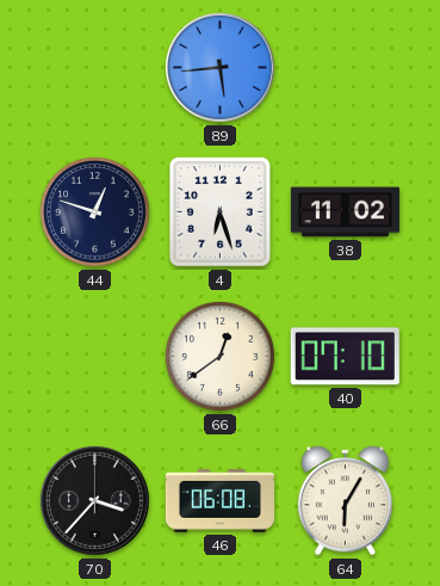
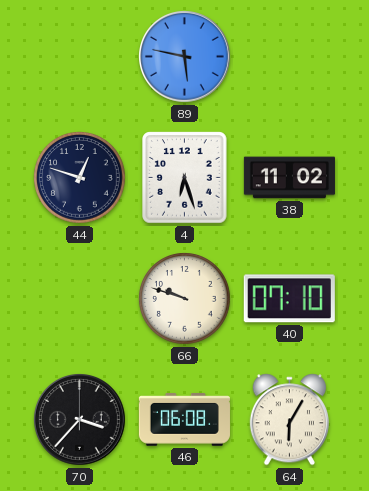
89: 5:44 -> 5:47
66: 12:39 -> 9:48
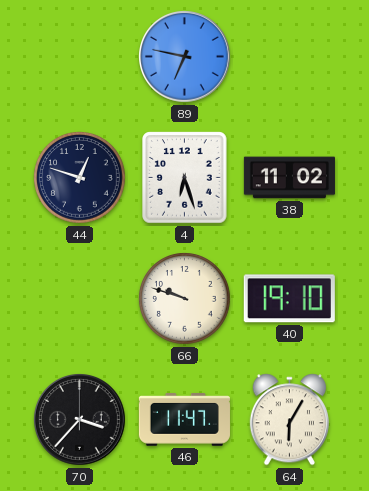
89: 5:47 -> 6:47
40: 07:10 -> 19:10
46: 06:08 -> 11:47
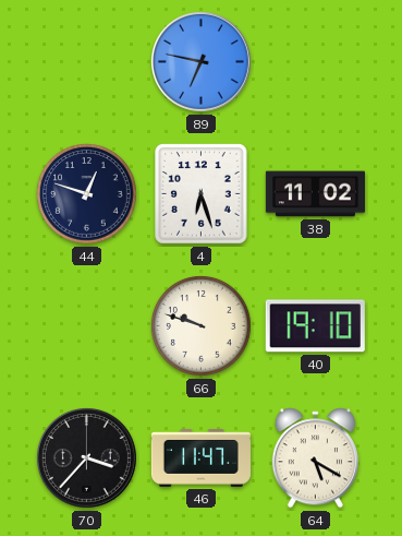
64: 6:05 -> 5:20
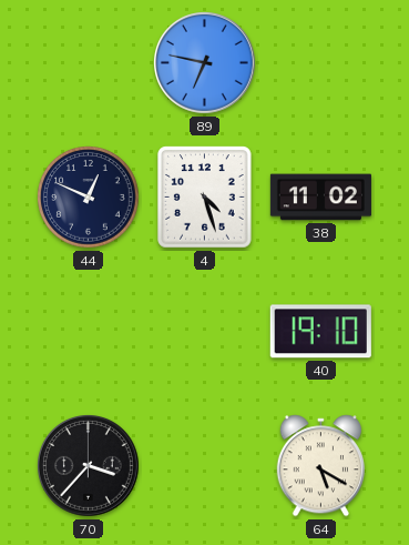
44: 12:48 -> 12:49
4: 6:27 -> 4:27
66: 9:48 -> none
46: 11:47 -> none
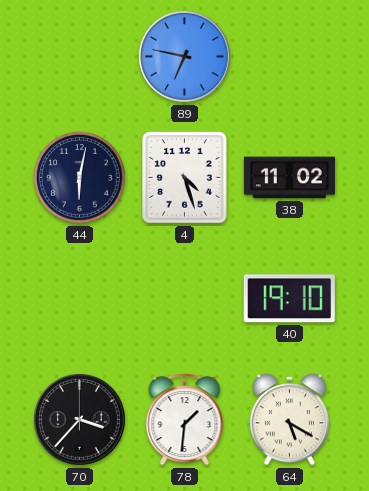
44: 12:49 -> 6:02
78: none -> 1:31
